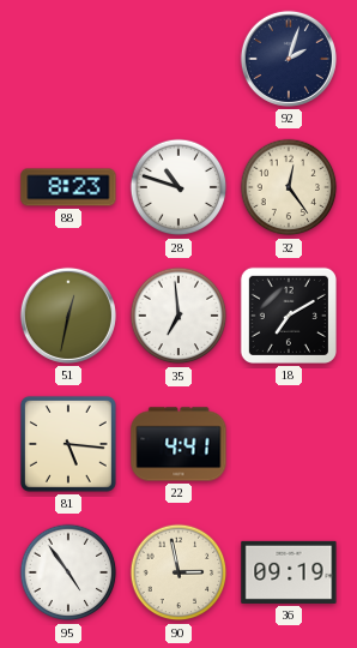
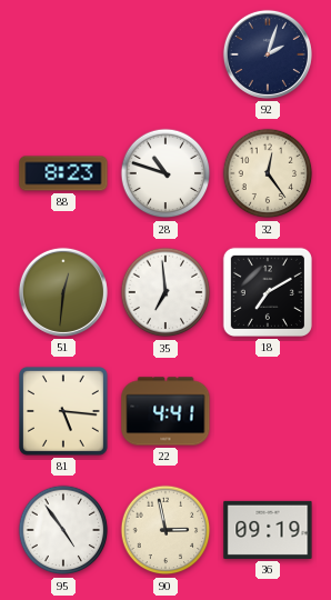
51: 12:32 -> 12:31
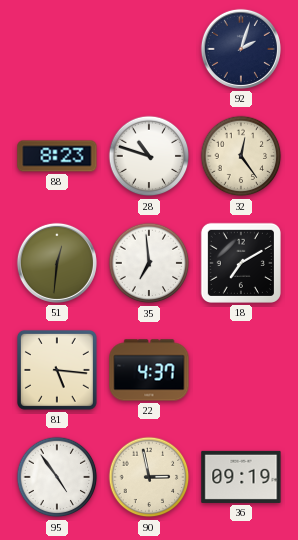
22: 4:41 -> 4:37
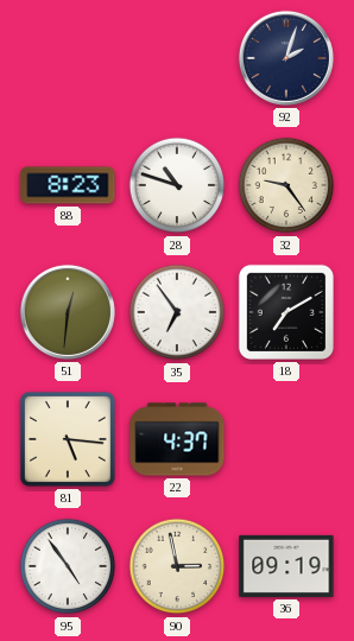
32: 12:24 -> 9:24
35: 6:59 -> 6:54
